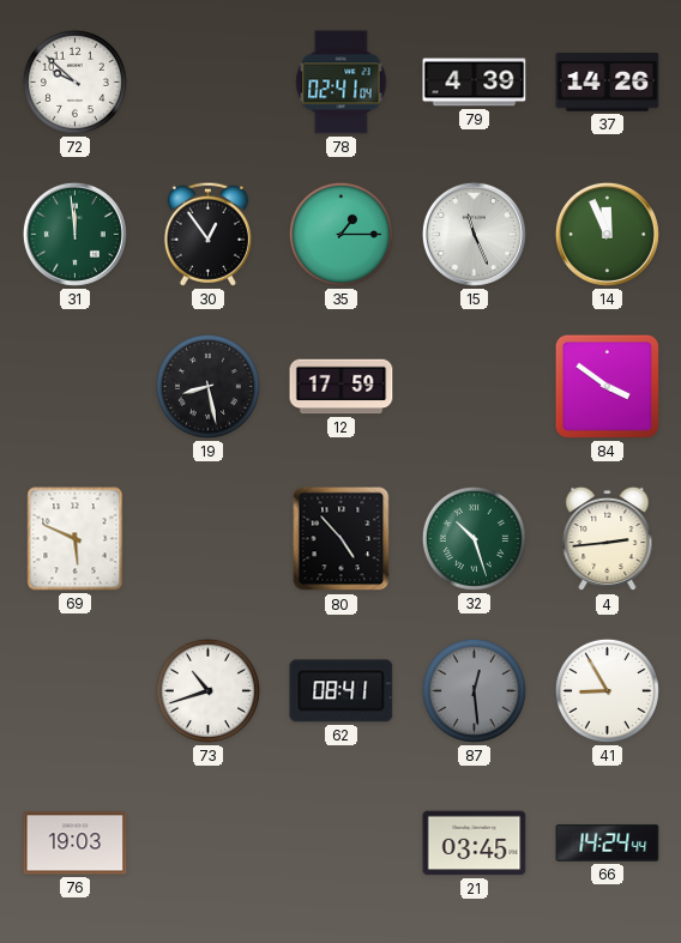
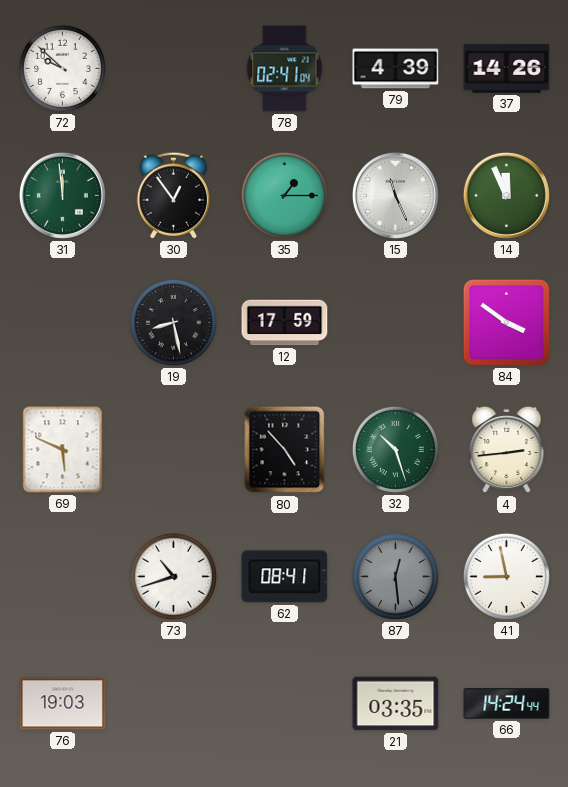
41: 8:55 -> 8:58
21: 03:45 -> 03:35
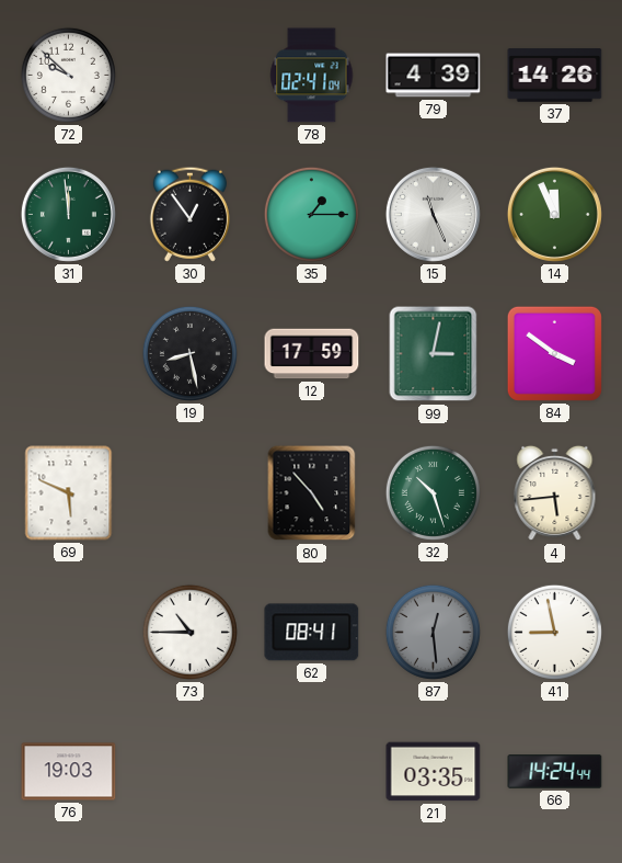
99: none -> 3:02
4: 2:44 -> 5:44
73: 10:42 -> 10:45
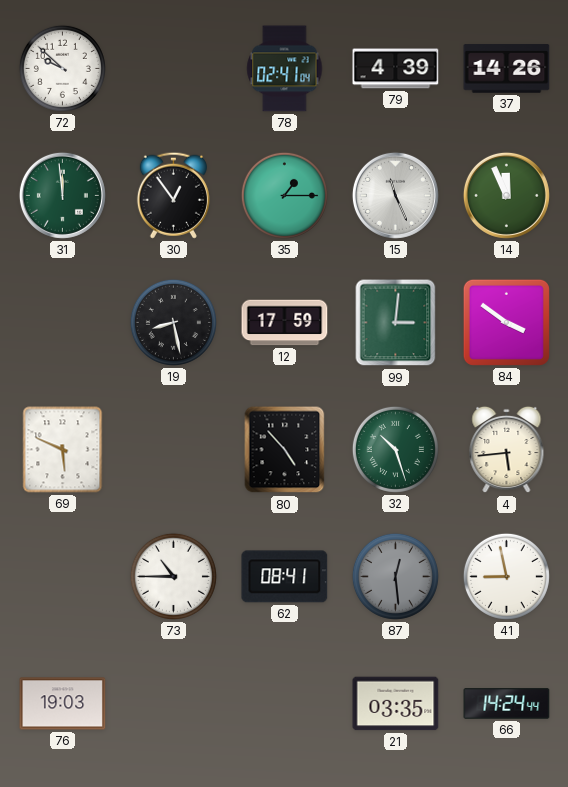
99: 3:02 -> 3:01
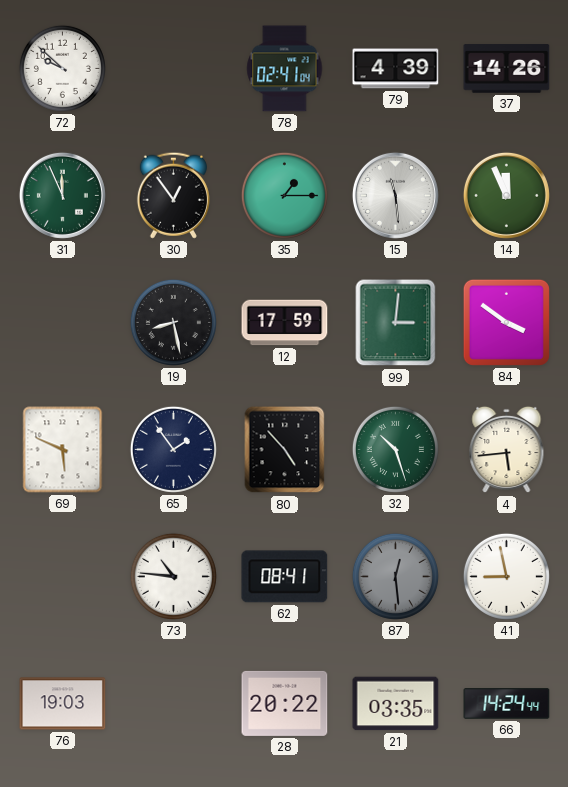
31: 11:59 -> 11:56
15: 11:26 -> 11:29
65: none -> 1:54
73: 10:45 -> 10:46
28: none -> 20:22
